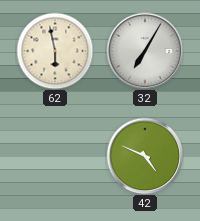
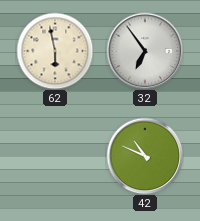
32: 7:05 -> 6:54
42: 4:49 -> 10:49
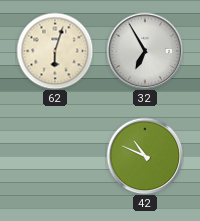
62: 5:58 -> 6:03
32: 6:54 -> 6:55
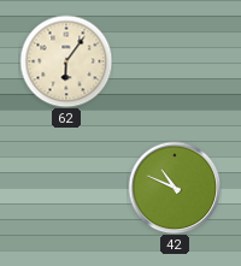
62: 6:03 -> 6:06
32: 6:55 -> none
